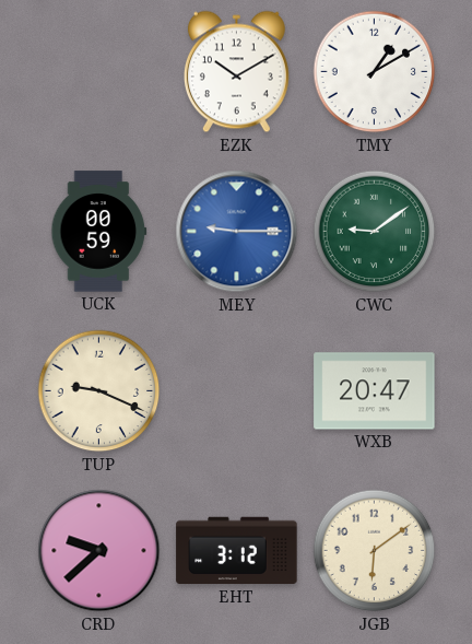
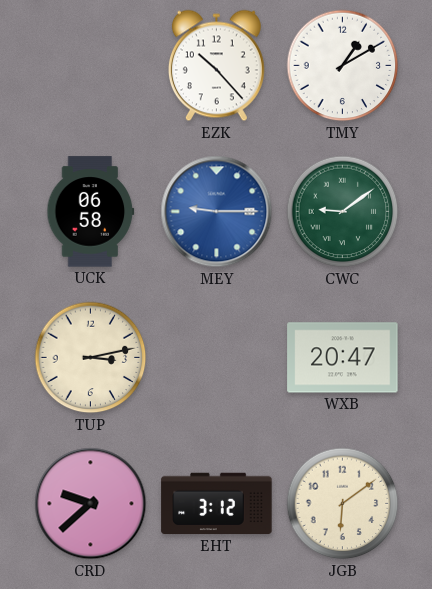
EZK: 10:10 -> 10:23
UCK: 00:59 -> 06:58
TUP: 9:19 -> 3:13
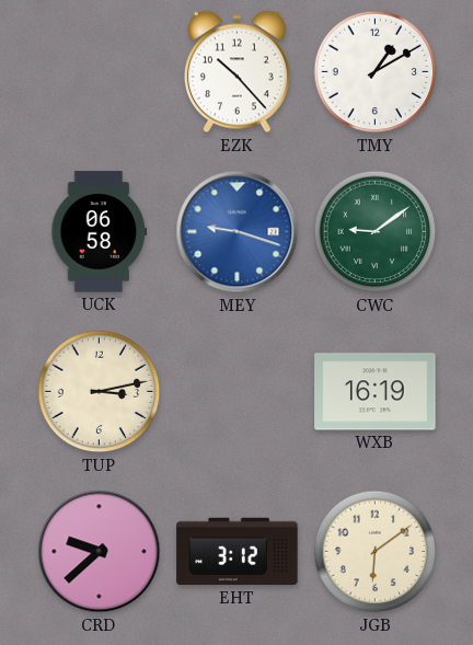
MEY: 9:15 -> 9:18
WXB: 20:47 -> 16:19
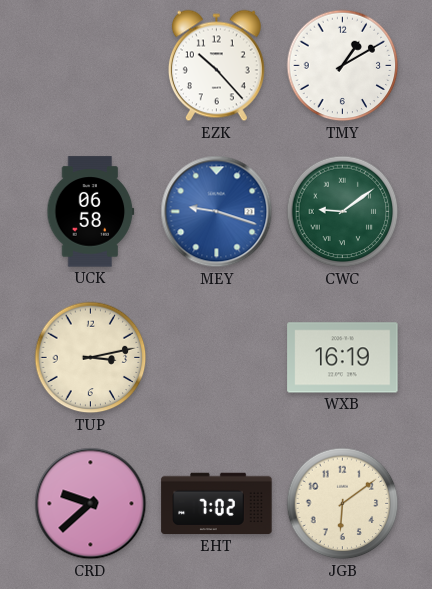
EHT: 3:12 -> 7:02
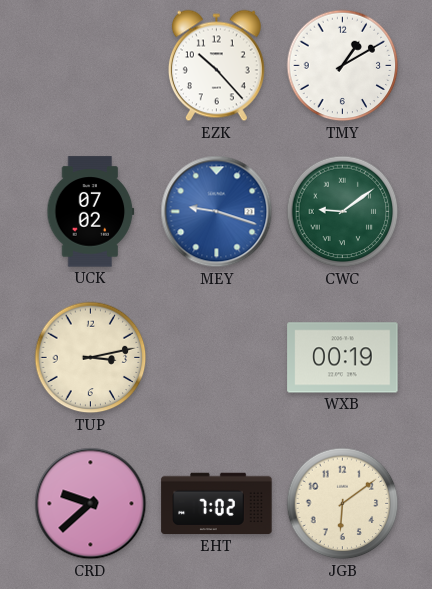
UCK: 06:58 -> 07:02
WXB: 16:19 -> 00:19
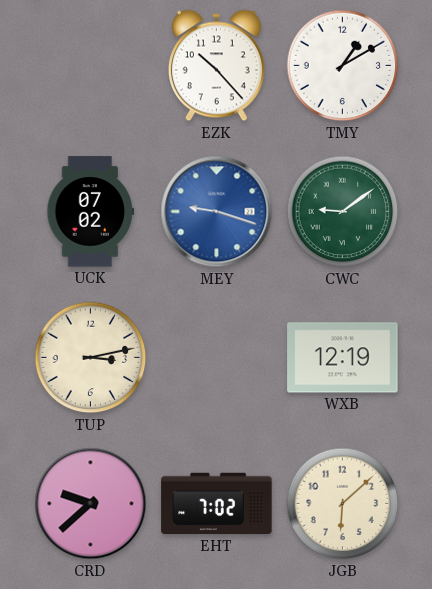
WXB: 00:19 -> 12:19
JGB: 6:09 -> 6:08
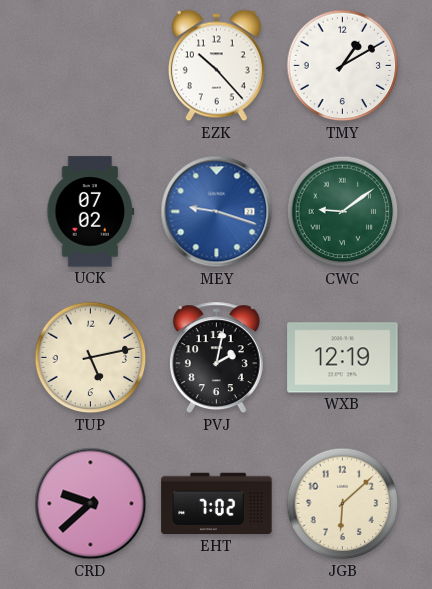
TUP: 3:13 -> 5:13
PVJ: none -> 2:02
